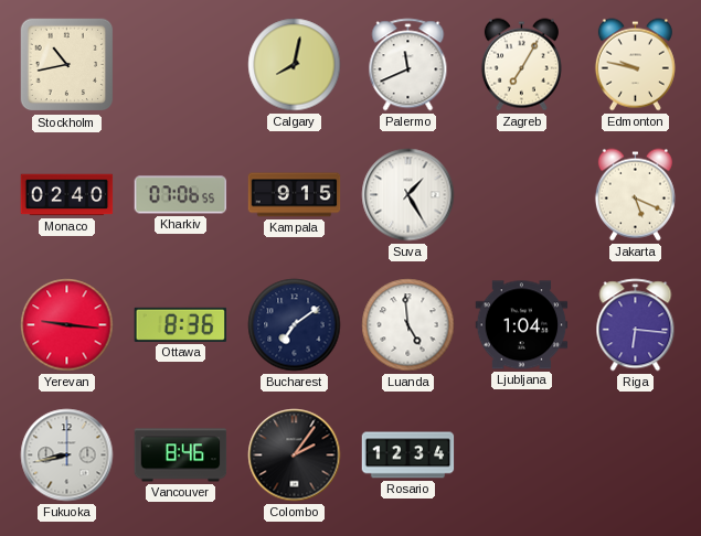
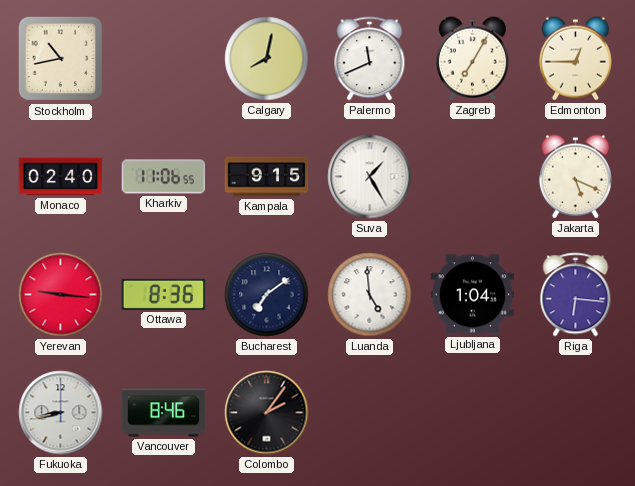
Edmonton: 9:47 -> 12:45
Kharkiv: 07:06 -> 11:06
Rosario: 12:34 -> none
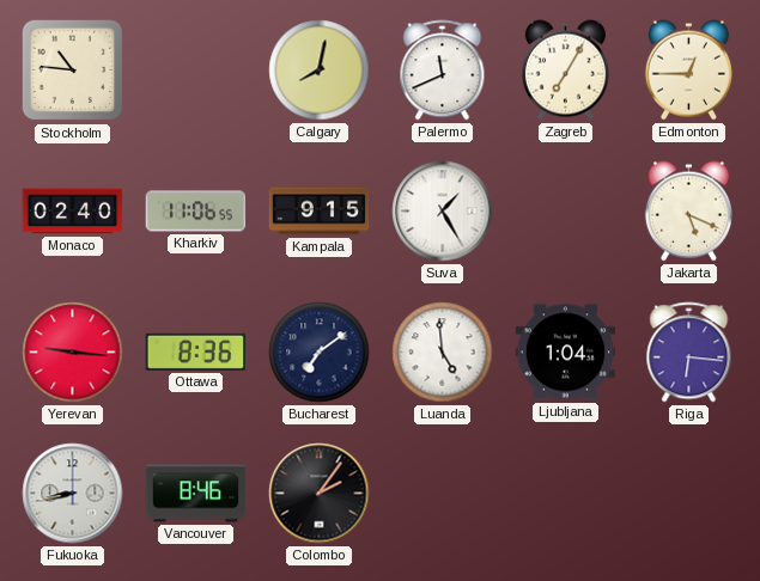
Stockholm: 10:43 -> 10:46
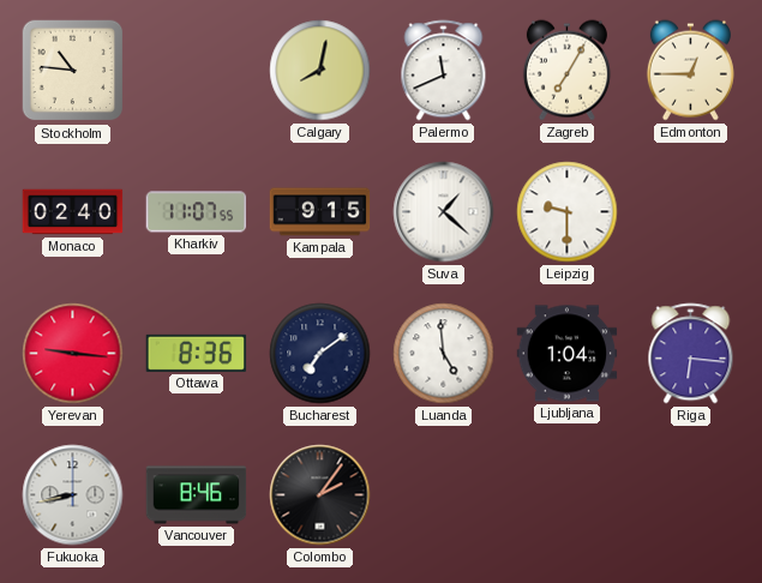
Kharkiv: 11:06 -> 11:07
Suva: 1:25 -> 1:22
Leipzig: none -> 9:30
Jakarta: 5:19 -> none
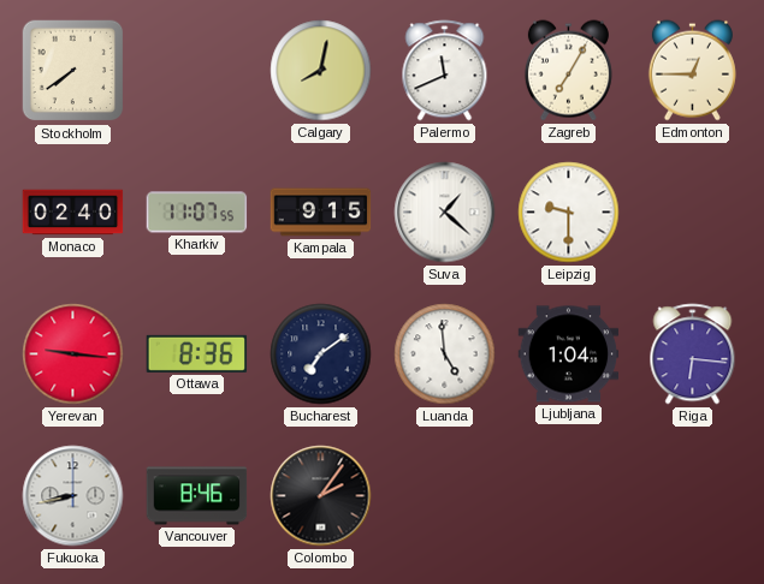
Stockholm: 10:46 -> 7:39
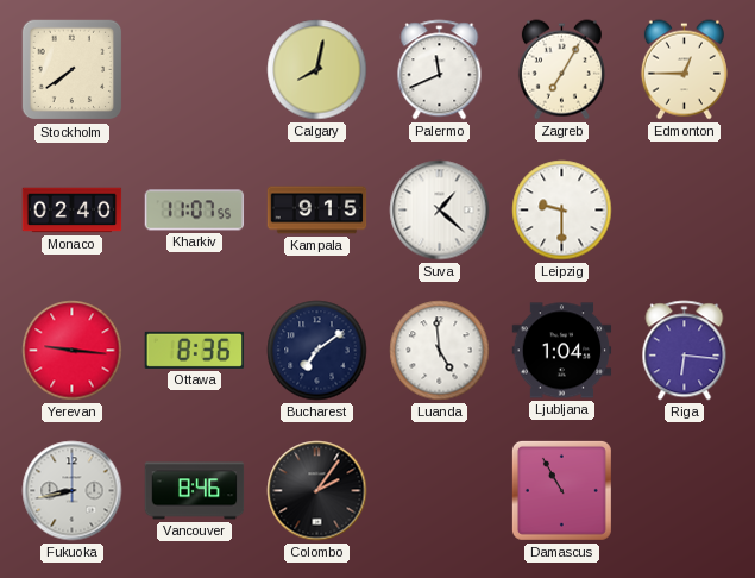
Damascus: none -> 10:55
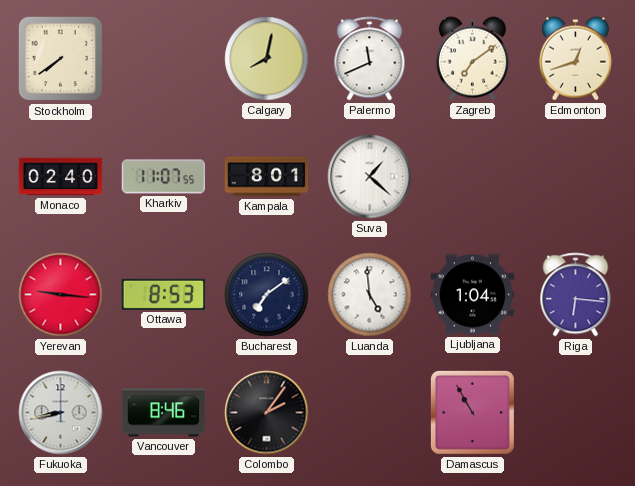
Zagreb: 7:05 -> 7:09
Edmonton: 12:45 -> 12:42
Kampala: 9:15 -> 8:01
Leipzig: 9:30 -> none
Ottawa: 8:36 -> 8:53
